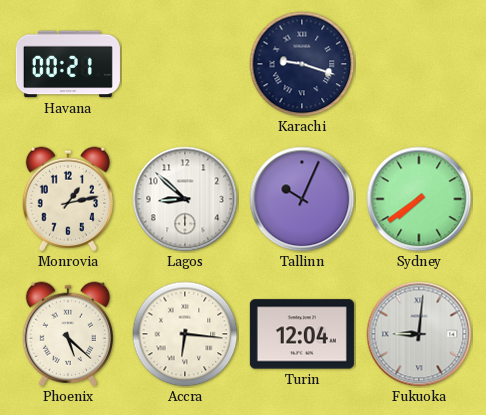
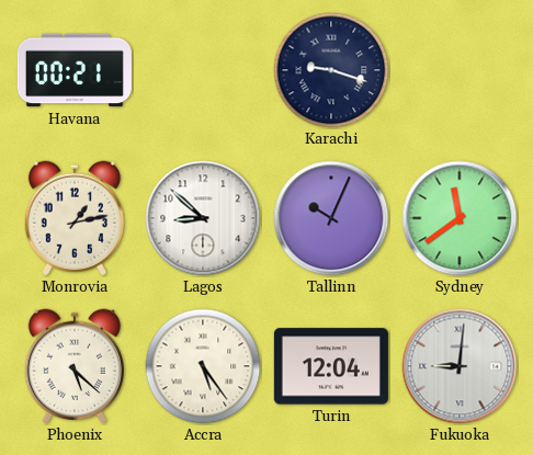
Sydney: 7:39 -> 11:39
Accra: 6:16 -> 5:24
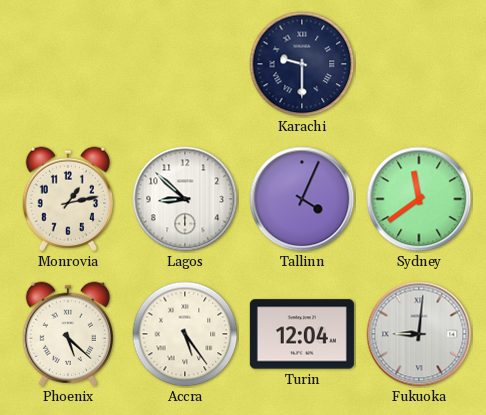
Havana: 00:21 -> none
Karachi: 9:18 -> 9:30
Tallinn: 10:04 -> 4:04
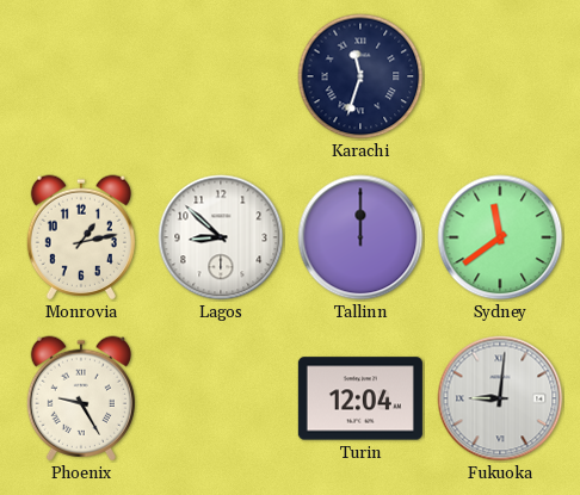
Karachi: 9:30 -> 11:33
Tallinn: 4:04 -> 12:00
Phoenix: 5:22 -> 9:25
Accra: 5:24 -> none
